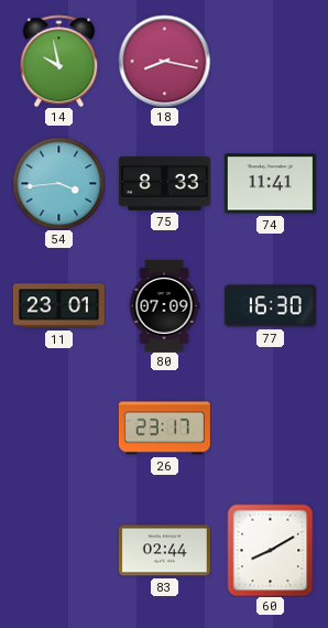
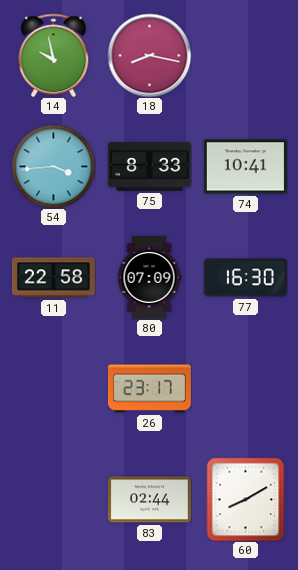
74: 11:41 -> 10:41
11: 23:01 -> 22:58
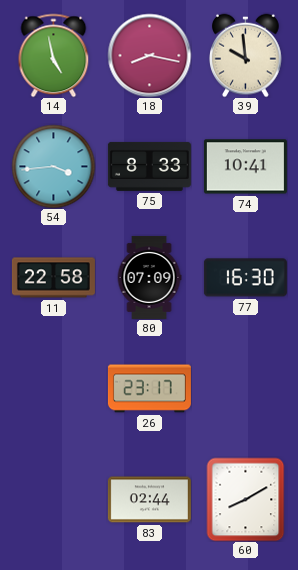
14: 9:58 -> 4:58
39: none -> 9:59
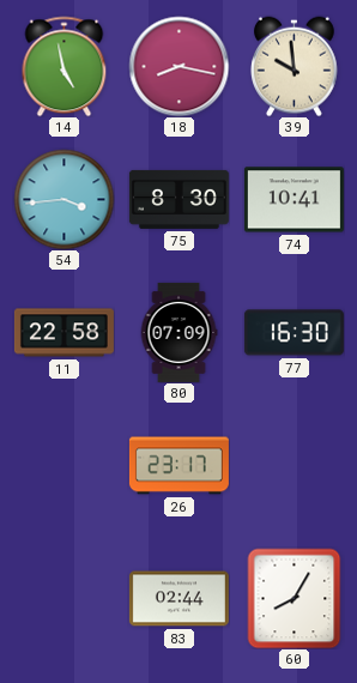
75: 8:33 -> 8:30
60: 8:10 -> 8:05
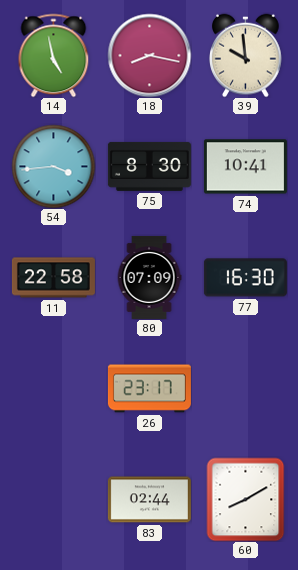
60: 8:05 -> 8:10
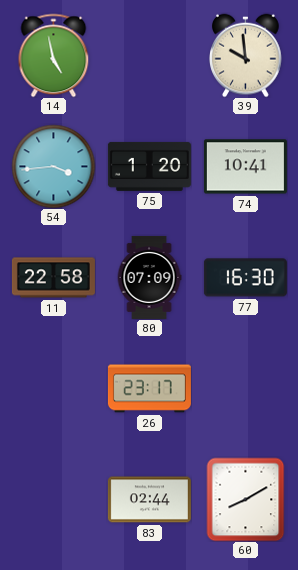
18: 8:17 -> none
75: 8:30 -> 1:20
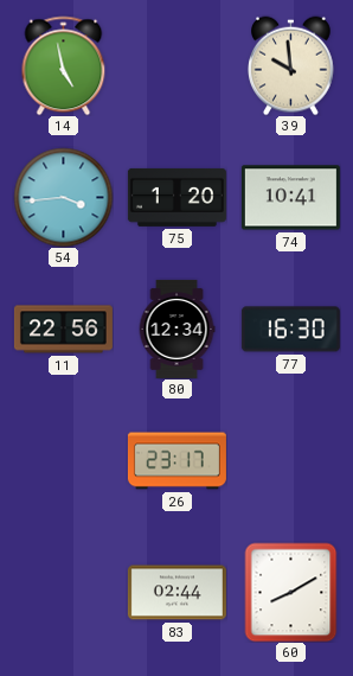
11: 22:58 -> 22:56
80: 07:09 -> 12:34
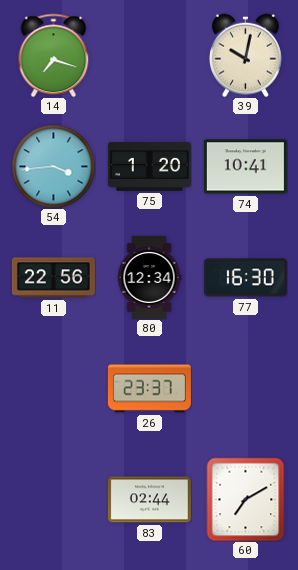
14: 4:58 -> 7:18
39: 9:59 -> 10:02
26: 23:17 -> 23:37
60: 8:10 -> 7:10
